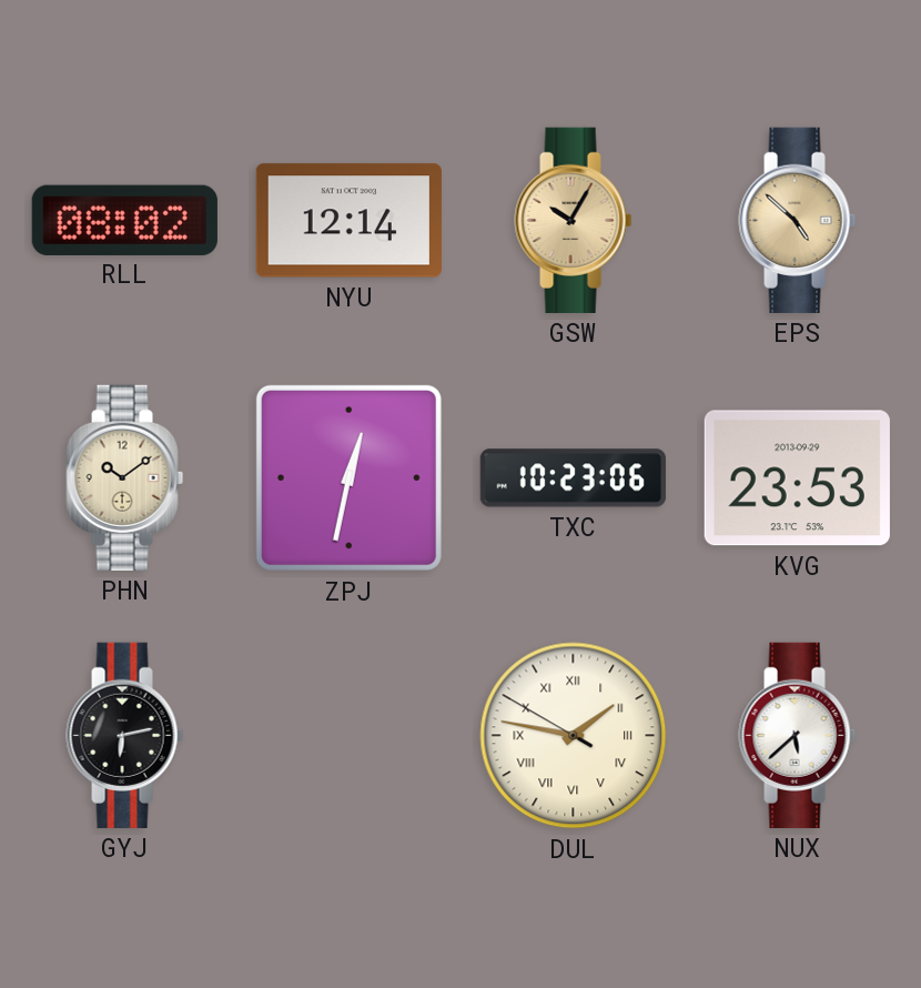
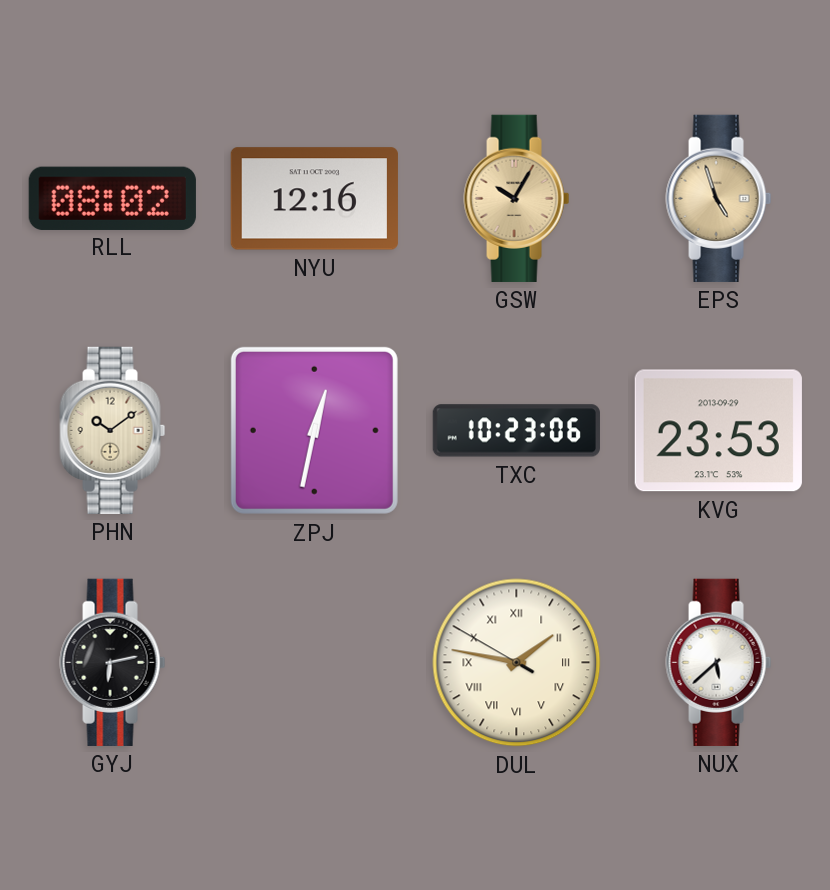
NYU: 12:14 -> 12:16
EPS: 4:52 -> 4:57
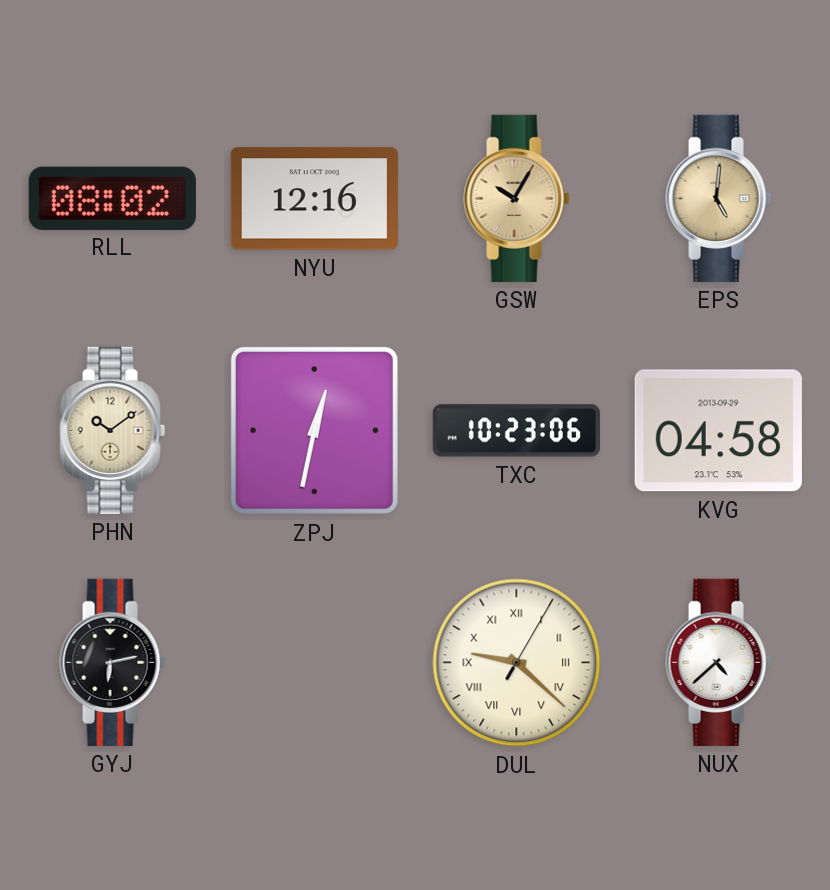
EPS: 4:57 -> 5:01
KVG: 23:53 -> 04:58
DUL: 1:46 -> 9:22
NUX: 5:38 -> 4:38
